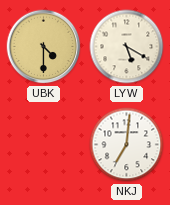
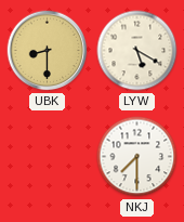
UBK: 4:30 -> 8:30
NKJ: 7:01 -> 7:30
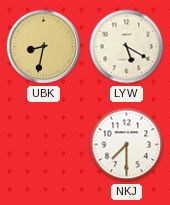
UBK: 8:30 -> 8:32
